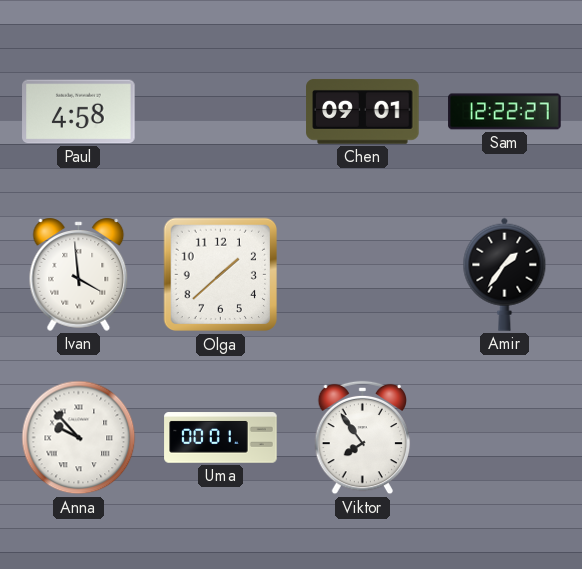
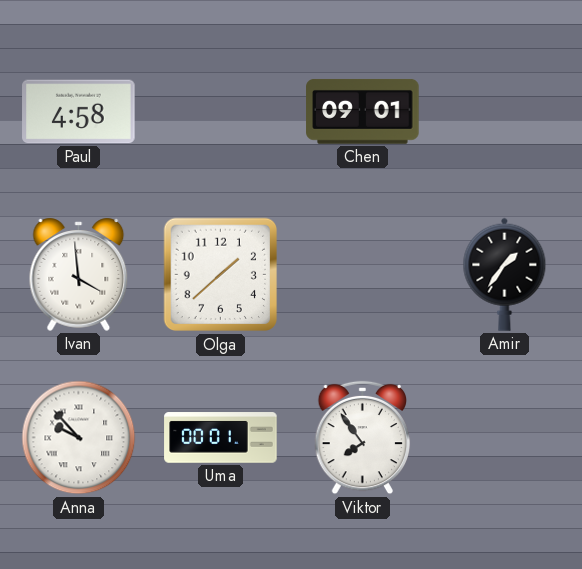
Sam: 12:22 -> none
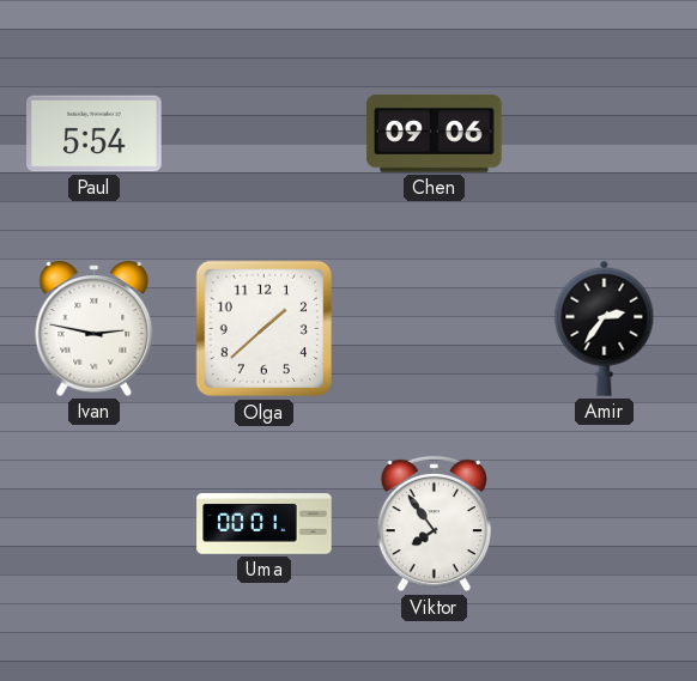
Paul: 4:58 -> 5:54
Chen: 09:01 -> 09:06
Ivan: 3:59 -> 2:47
Amir: 1:36 -> 2:36
Anna: 9:53 -> none
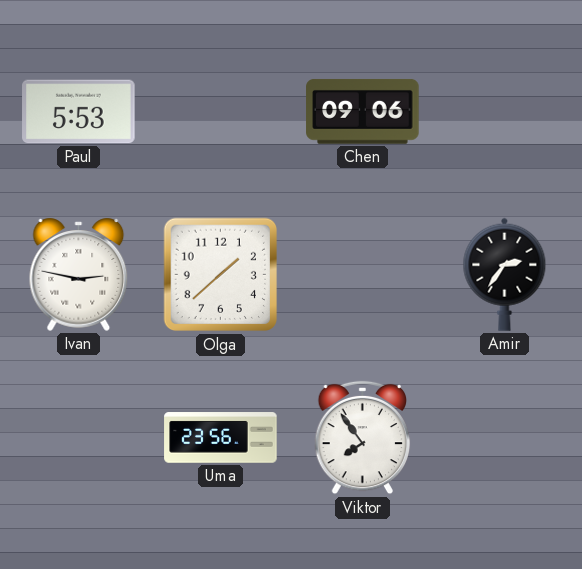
Paul: 5:54 -> 5:53
Uma: 00:01 -> 23:56
